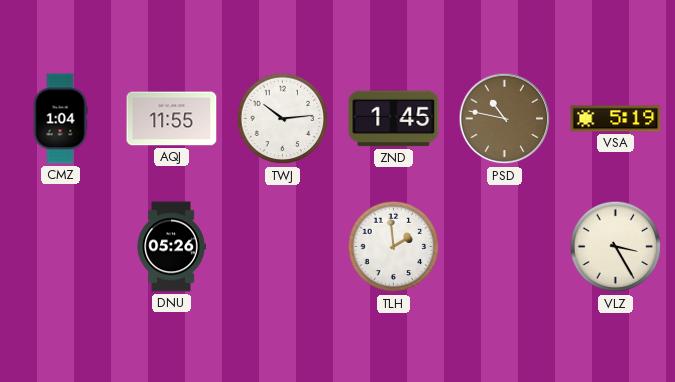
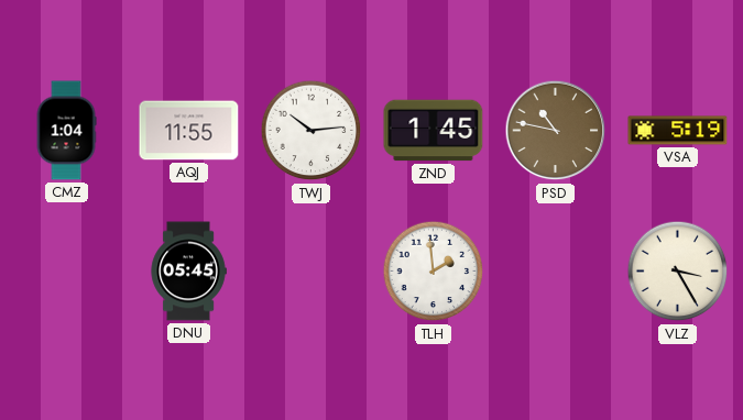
DNU: 05:26 -> 05:45
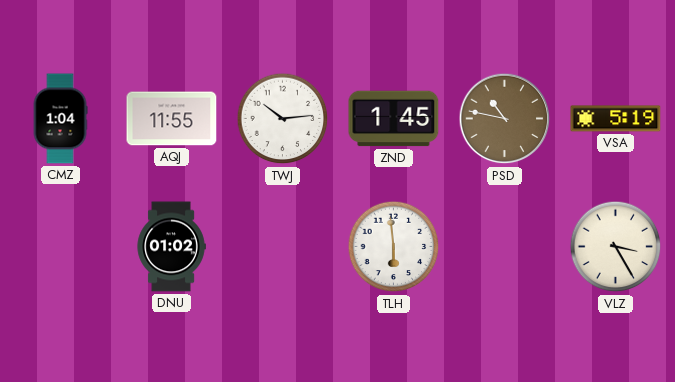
DNU: 05:45 -> 01:02
TLH: 1:59 -> 5:59
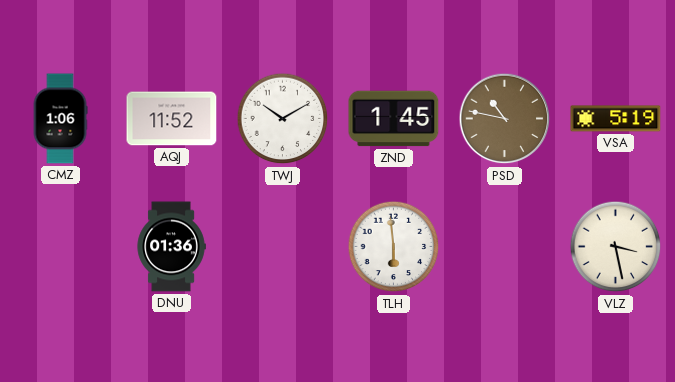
CMZ: 1:04 -> 1:06
AQJ: 11:55 -> 11:52
TWJ: 10:14 -> 10:10
DNU: 01:02 -> 01:36
VLZ: 3:25 -> 3:28
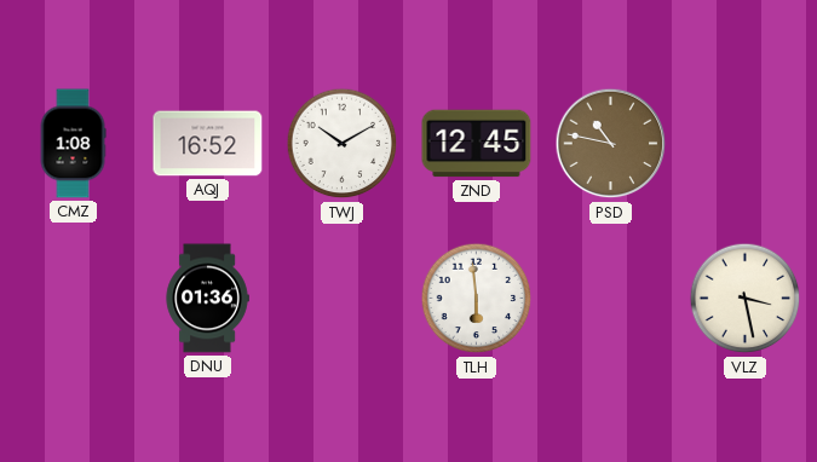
CMZ: 1:06 -> 1:08
AQJ: 11:52 -> 16:52
ZND: 1:45 -> 12:45
VSA: 5:19 -> none
